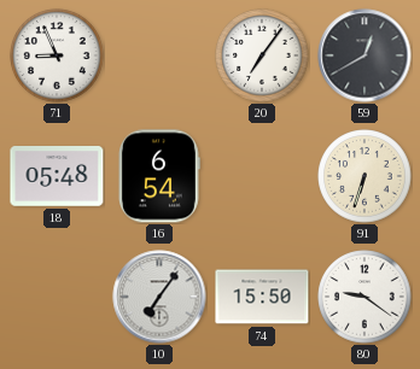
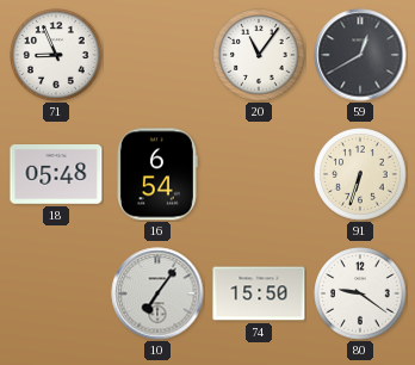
20: 7:06 -> 11:06
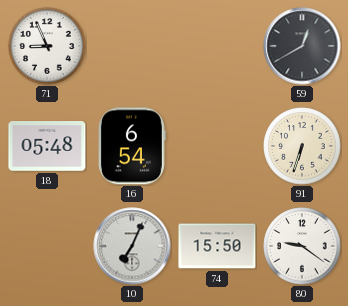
20: 11:06 -> none
10: 7:06 -> 7:04
